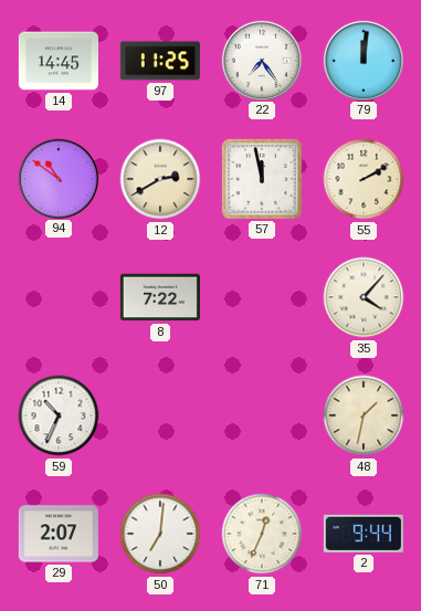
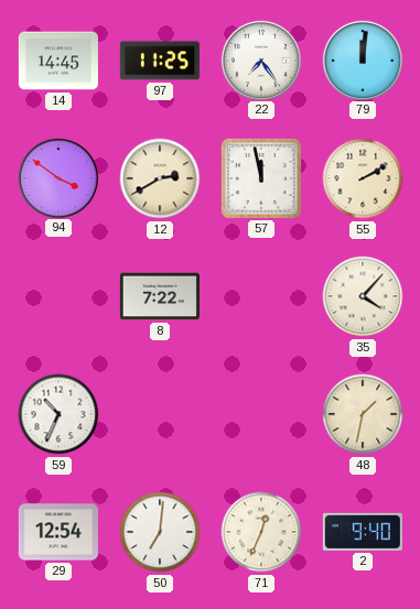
94: 10:51 -> 3:51
29: 2:07 -> 12:54
2: 9:44 -> 9:40
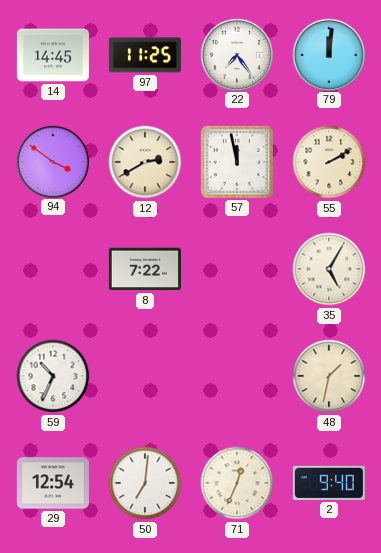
35: 4:07 -> 5:05
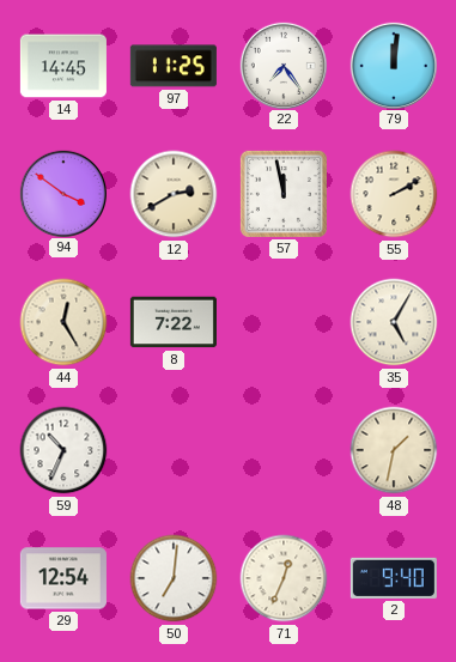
44: none -> 12:25
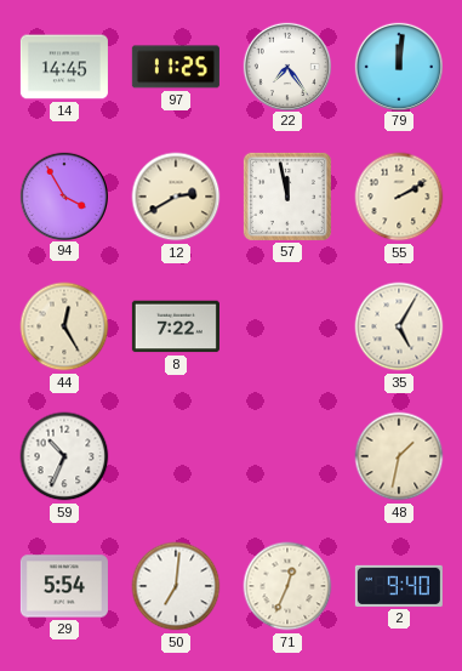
94: 3:51 -> 3:55
29: 12:54 -> 5:54
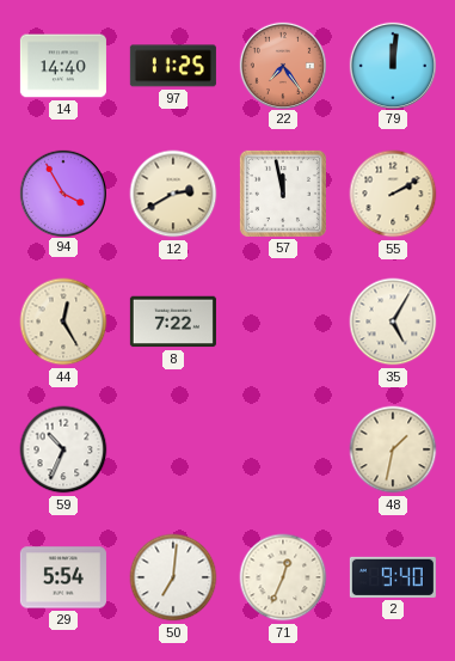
14: 14:45 -> 14:40
22 dial: white -> salmon
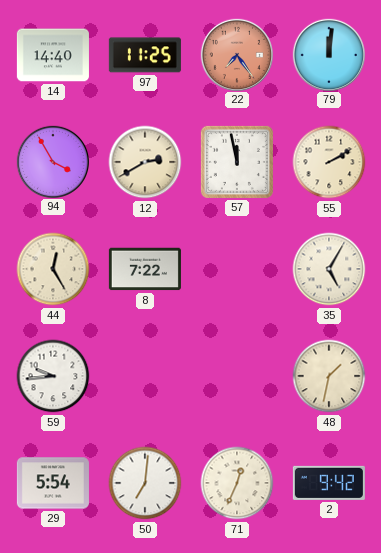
59: 10:34 -> 9:44
2: 9:40 -> 9:42
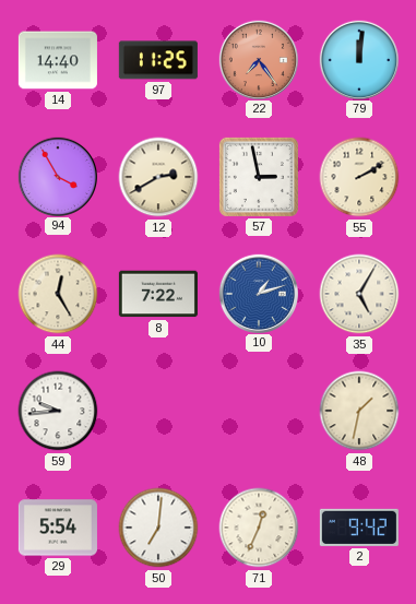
57: 11:58 -> 2:58
10: none -> 1:12
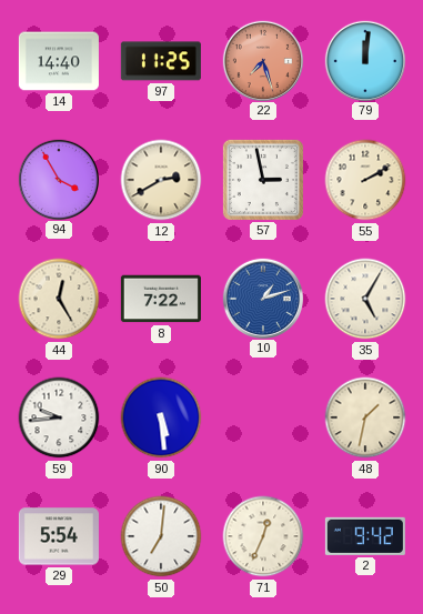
22: 7:24 -> 7:27
90: none -> 5:29
